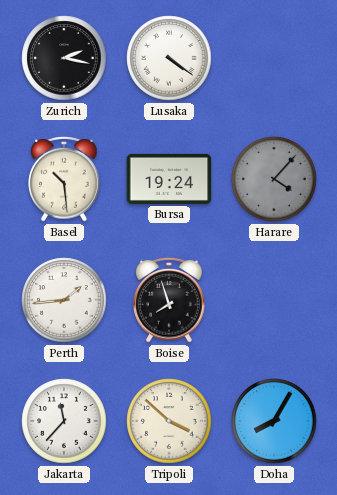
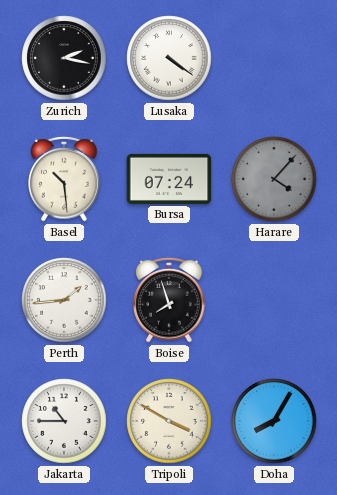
Bursa: 19:24 -> 07:24
Jakarta: 11:37 -> 10:45
Tripoli: 3:52 -> 3:50
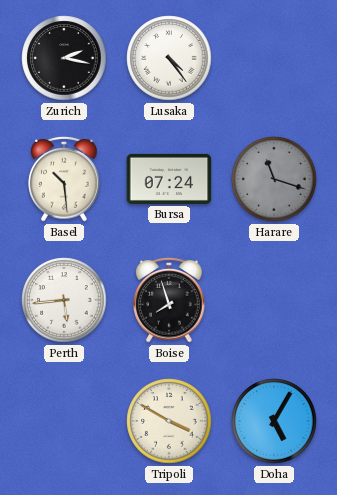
Lusaka: 4:21 -> 4:24
Harare: 4:07 -> 11:18
Perth: 1:44 -> 5:44
Jakarta: 10:45 -> none
Doha: 8:05 -> 5:05
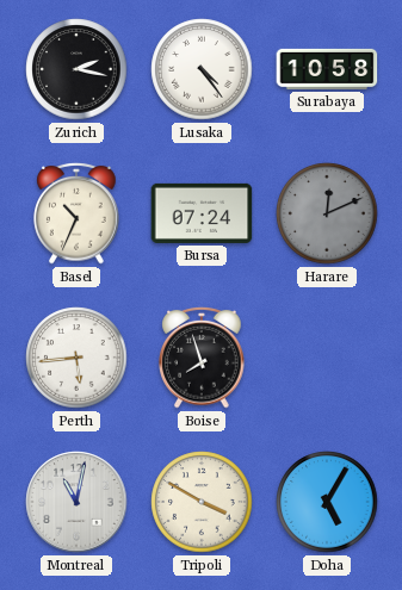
Surabaya: none -> 10:58
Basel: 10:29 -> 10:34
Harare: 11:18 -> 12:11
Montreal: none -> 11:02
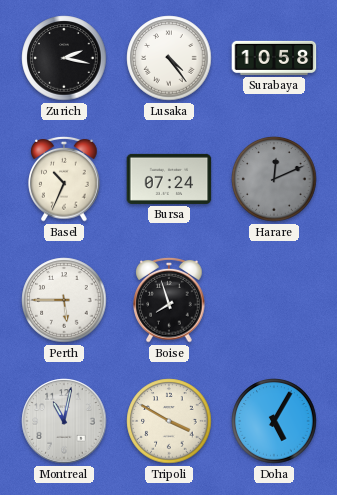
Perth: 5:44 -> 5:45
